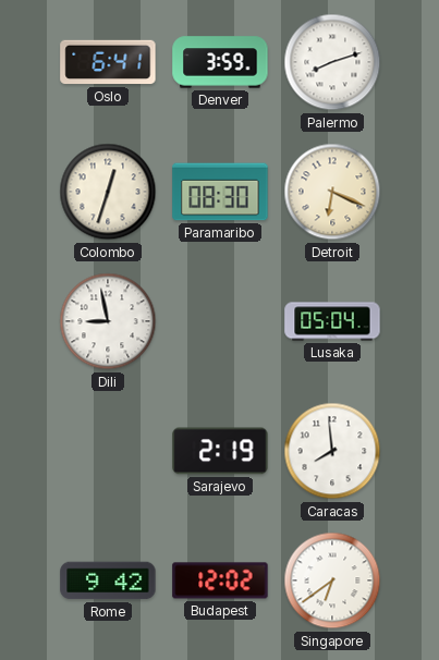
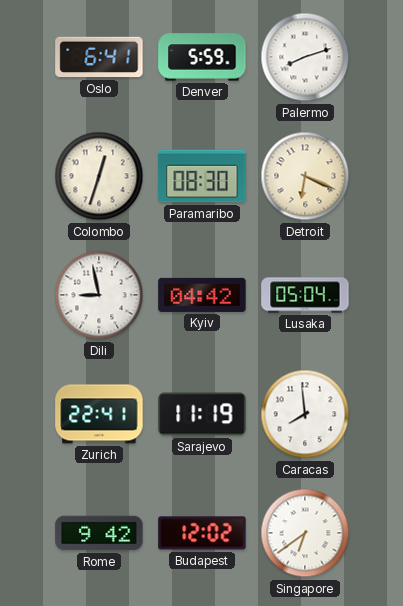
Denver: 3:59 -> 5:59
Kyiv: none -> 04:42
Zurich: none -> 22:41
Sarajevo: 2:19 -> 11:19
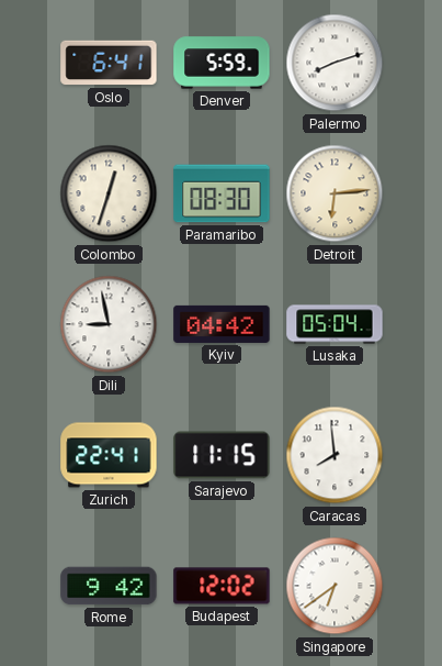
Detroit: 6:19 -> 6:14
Sarajevo: 11:19 -> 11:15
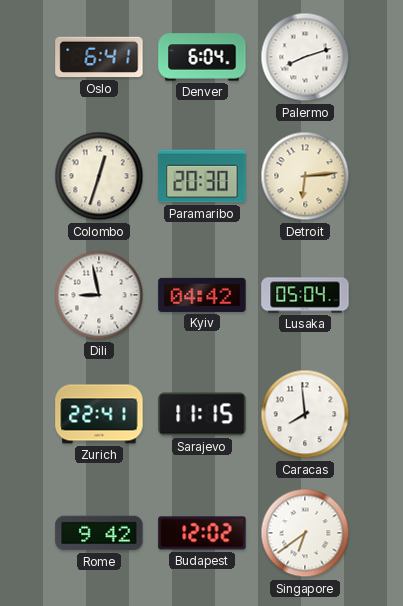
Denver: 5:59 -> 6:04
Paramaribo: 08:30 -> 20:30
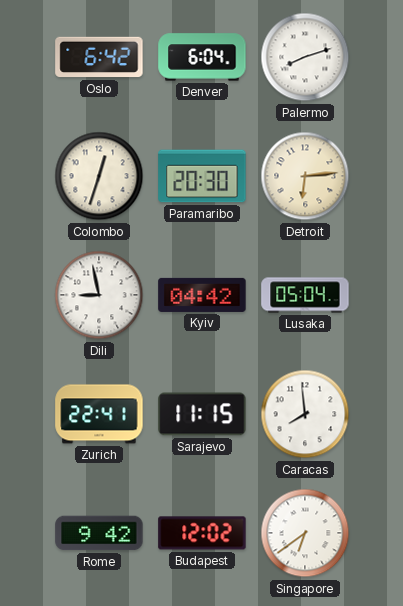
Oslo: 6:41 -> 6:42
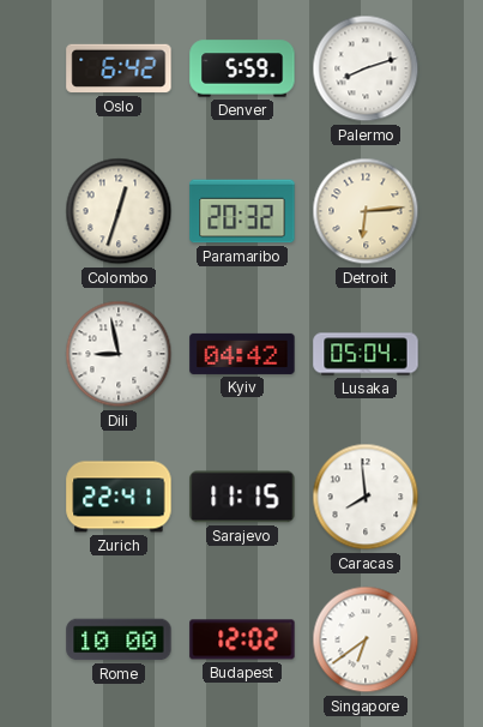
Denver: 6:04 -> 5:59
Paramaribo: 20:30 -> 20:32
Rome: 9:42 -> 10:00
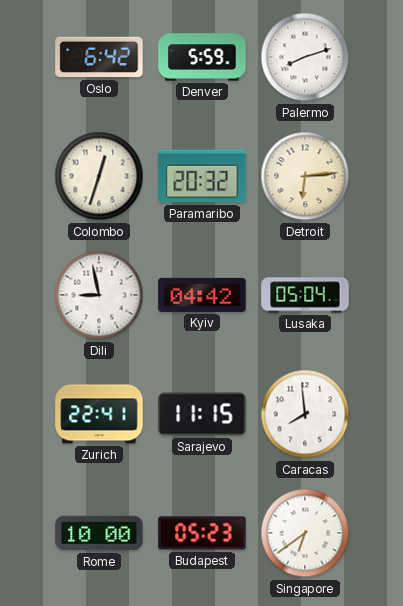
Budapest: 12:02 -> 05:23
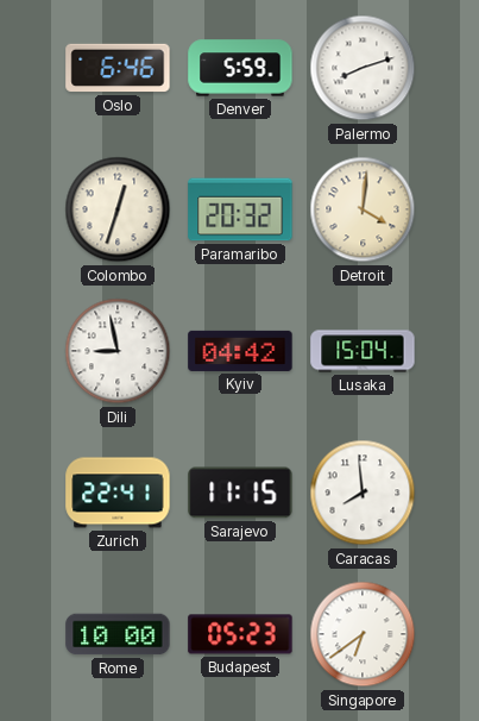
Oslo: 6:42 -> 6:46
Detroit: 6:14 -> 4:01
Lusaka: 05:04 -> 15:04
